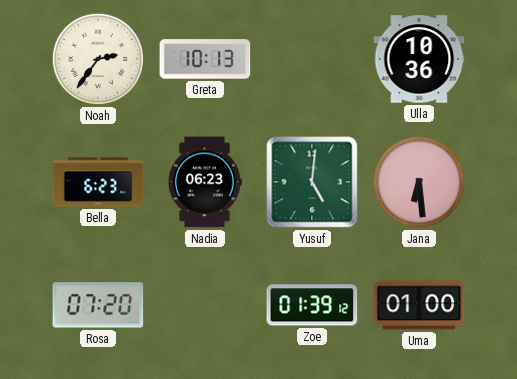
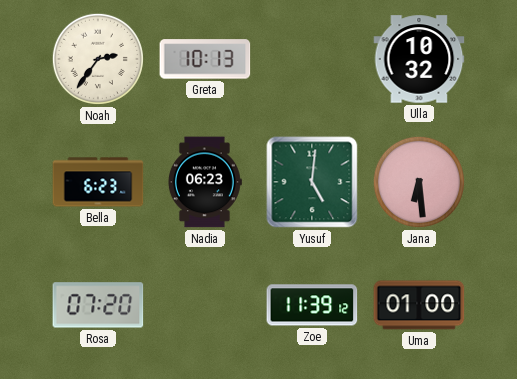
Ulla: 10:36 -> 10:32
Zoe: 01:39 -> 11:39
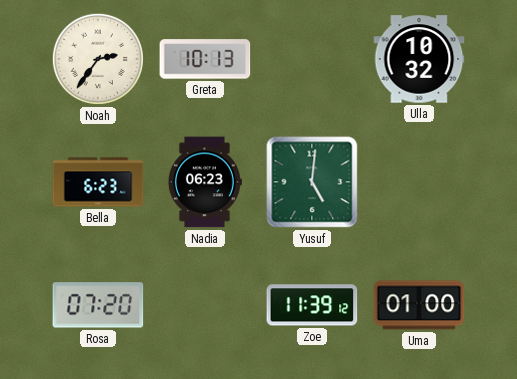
Jana: 6:29 -> none
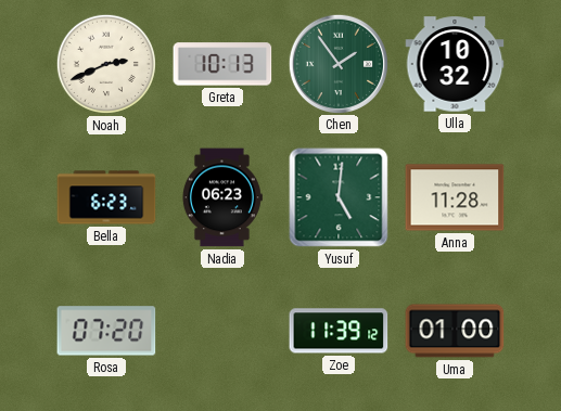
Noah: 2:36 -> 2:41
Chen: none -> 1:54
Anna: none -> 11:28
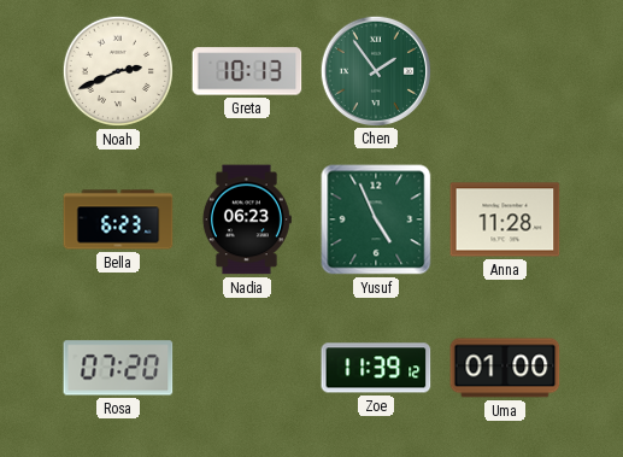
Ulla: 10:32 -> none
Yusuf: 5:01 -> 4:56
